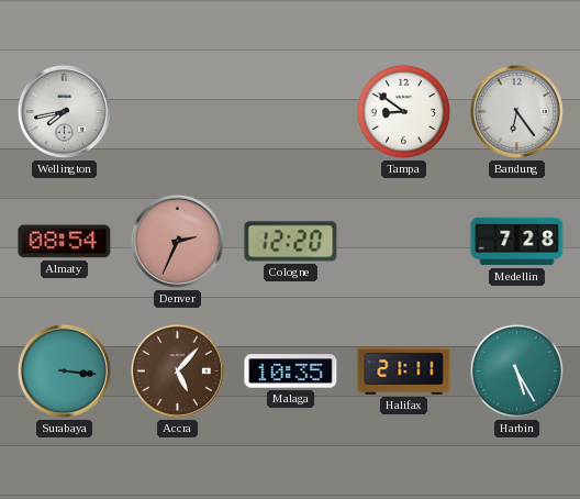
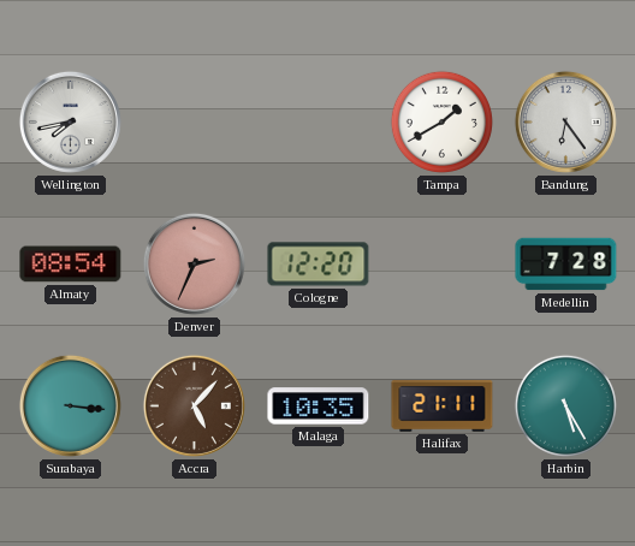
Tampa: 8:51 -> 1:40
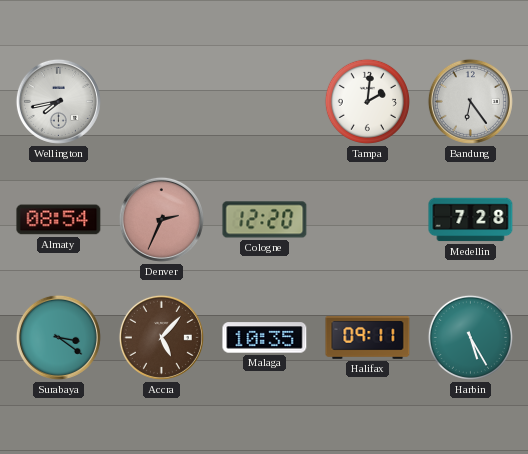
Tampa: 1:40 -> 2:01
Surabaya: 3:16 -> 3:21
Halifax: 21:11 -> 09:11
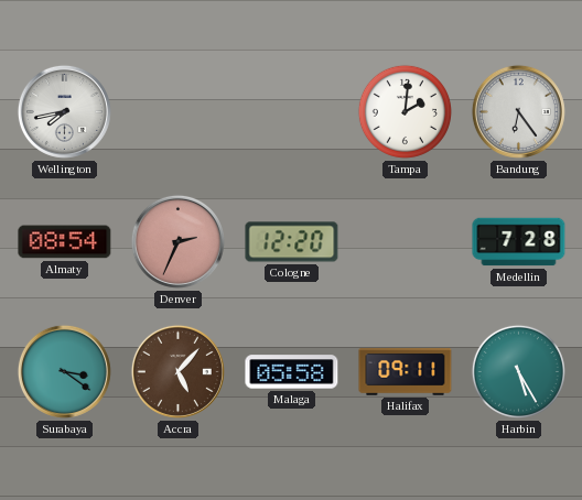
Malaga: 10:35 -> 05:58
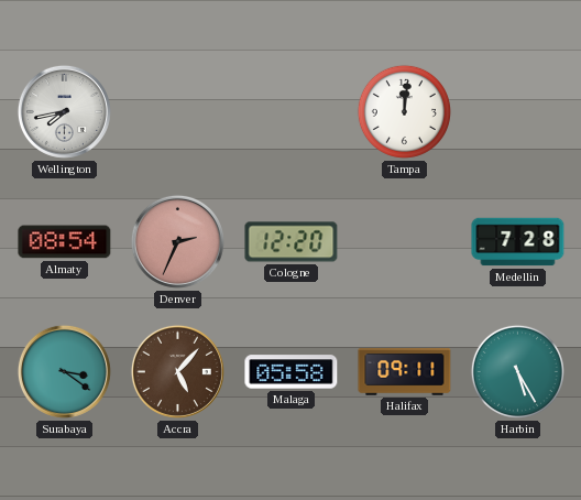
Tampa: 2:01 -> 12:01
Bandung: 6:24 -> none
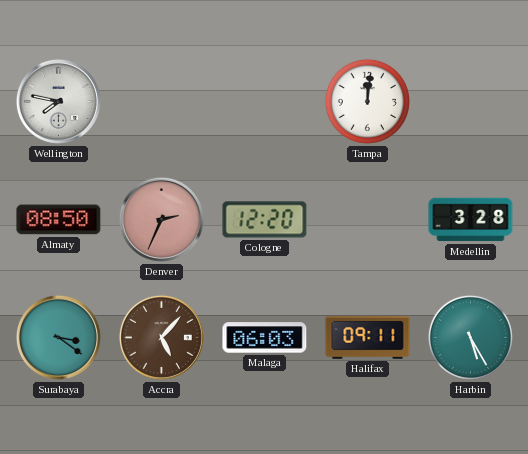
Wellington: 7:43 -> 7:47
Almaty: 08:54 -> 08:50
Medellin: 7:28 -> 3:28
Malaga: 05:58 -> 06:03
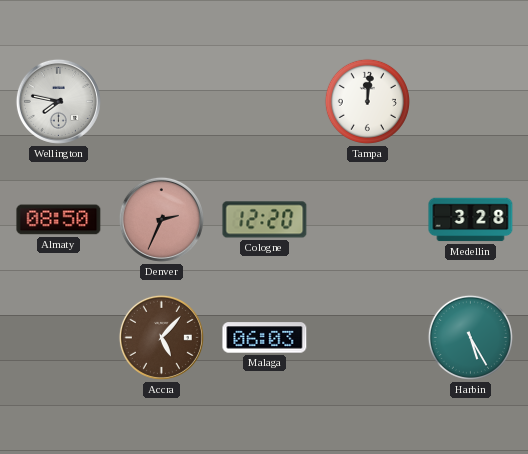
Surabaya: 3:21 -> none
Halifax: 09:11 -> none
